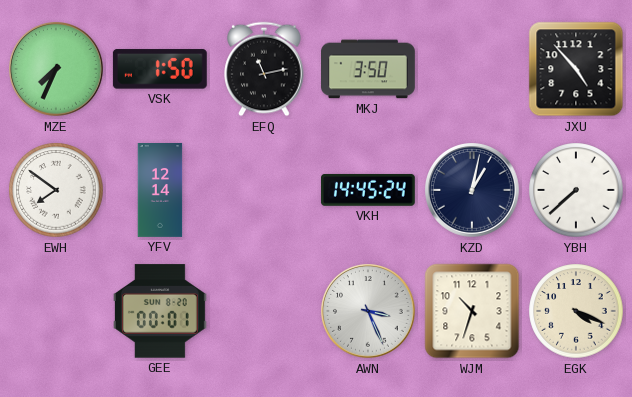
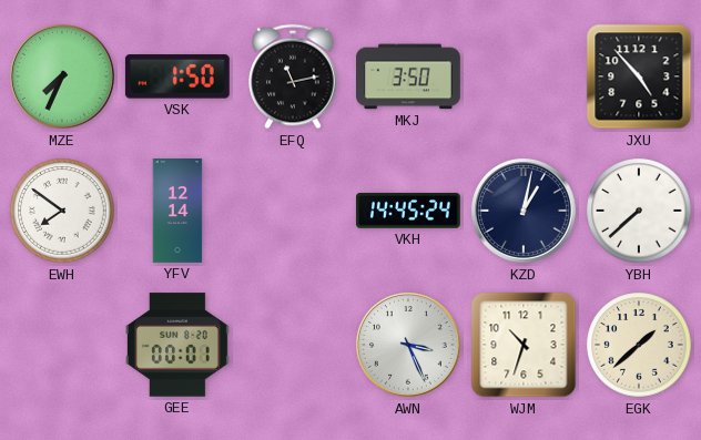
EGK: 4:19 -> 1:38
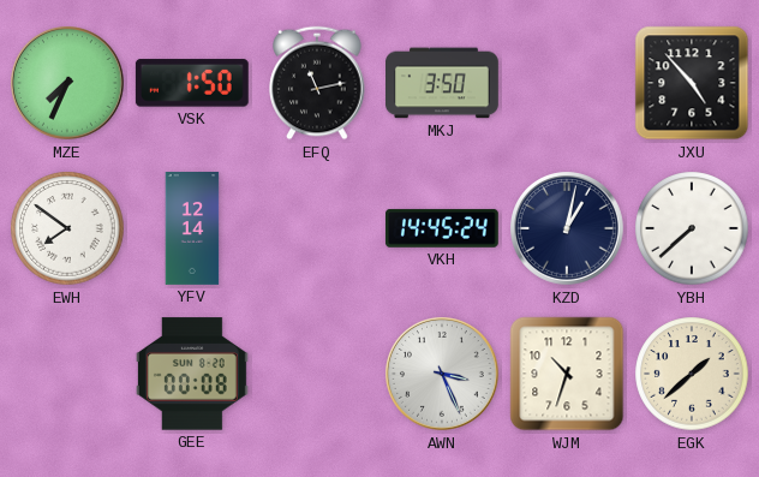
GEE: 00:01 -> 00:08
